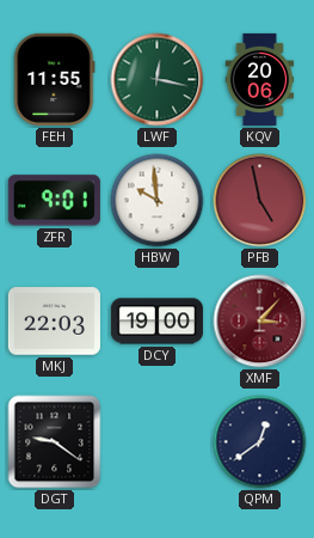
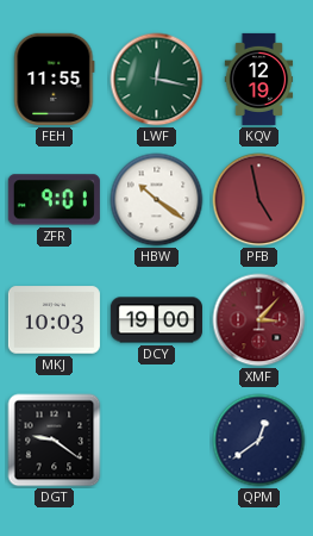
KQV: 20:06 -> 12:19
HBW: 9:59 -> 10:21
MKJ: 22:03 -> 10:03
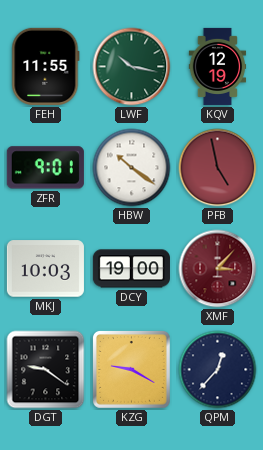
LWF: 12:17 -> 10:17
KZG: none -> 9:20
QPM: 12:39 -> 12:37
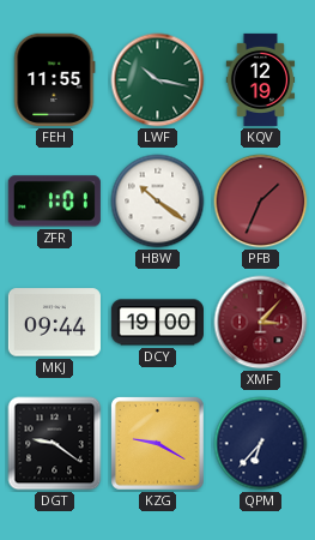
ZFR: 9:01 -> 1:01
PFB: 4:58 -> 1:34
MKJ: 10:03 -> 09:44
QPM: 12:37 -> 6:37
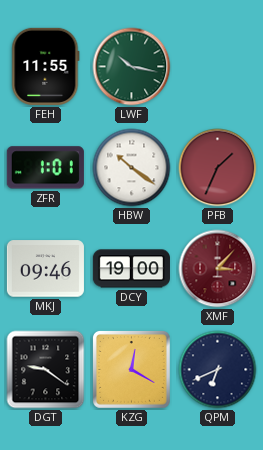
KQV: 12:19 -> none
MKJ: 09:44 -> 09:46
KZG: 9:20 -> 12:20
QPM: 6:37 -> 6:41
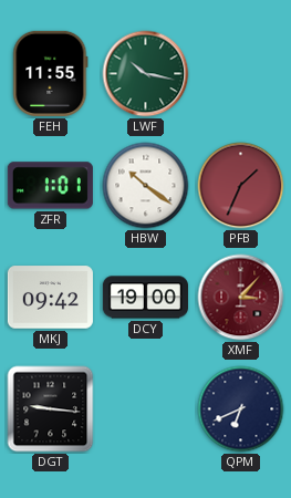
MKJ: 09:46 -> 09:42
DGT: 9:21 -> 9:16
KZG: 12:20 -> none
